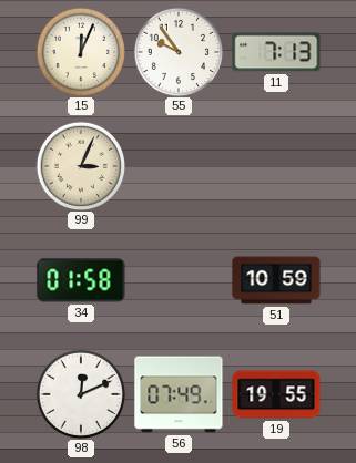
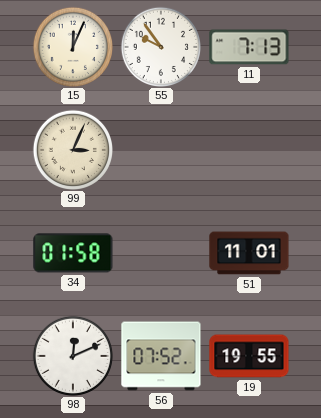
51: 10:59 -> 11:01
56: 07:49 -> 07:52
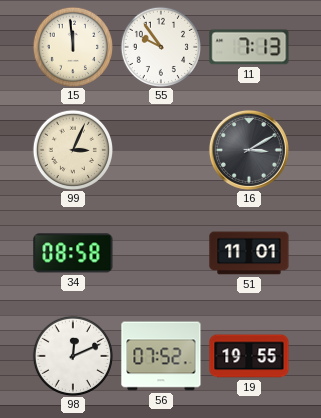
15: 12:04 -> 11:59
16: none -> 3:10
34: 01:58 -> 08:58
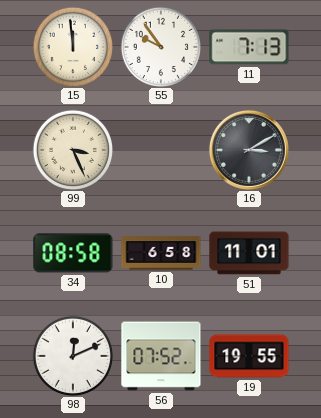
99: 3:04 -> 3:26
10: none -> 6:58
